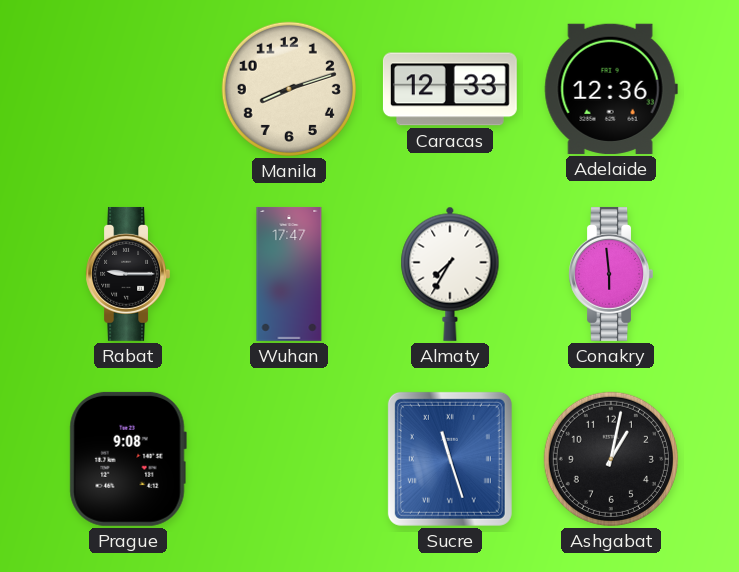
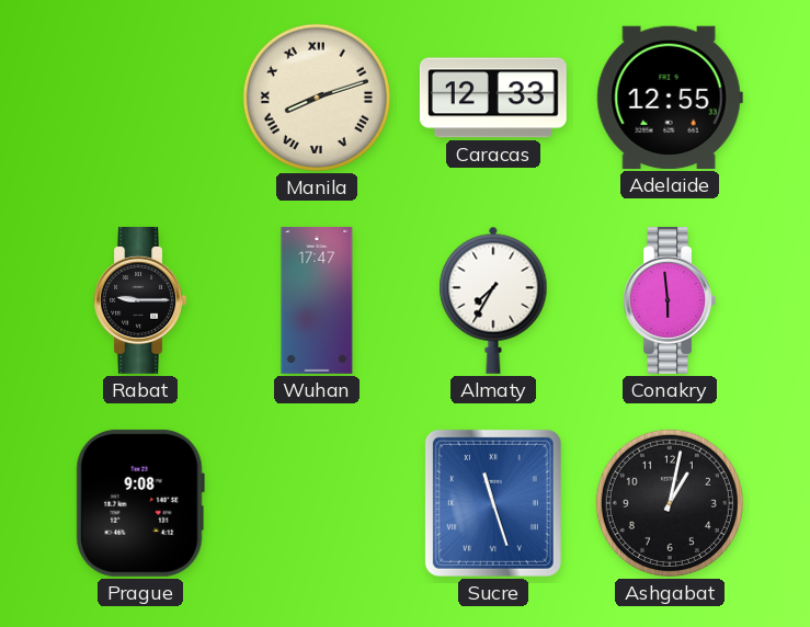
Manila numerals: Arabic -> Roman
Adelaide: 12:36 -> 12:55
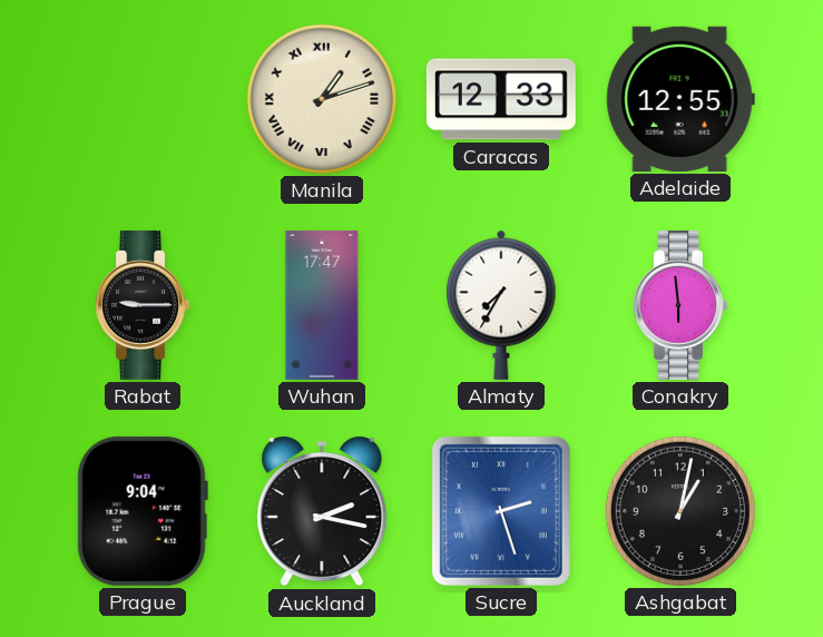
Manila: 8:12 -> 1:12
Prague: 9:08 -> 9:04
Auckland: none -> 2:17
Sucre: 11:27 -> 2:27
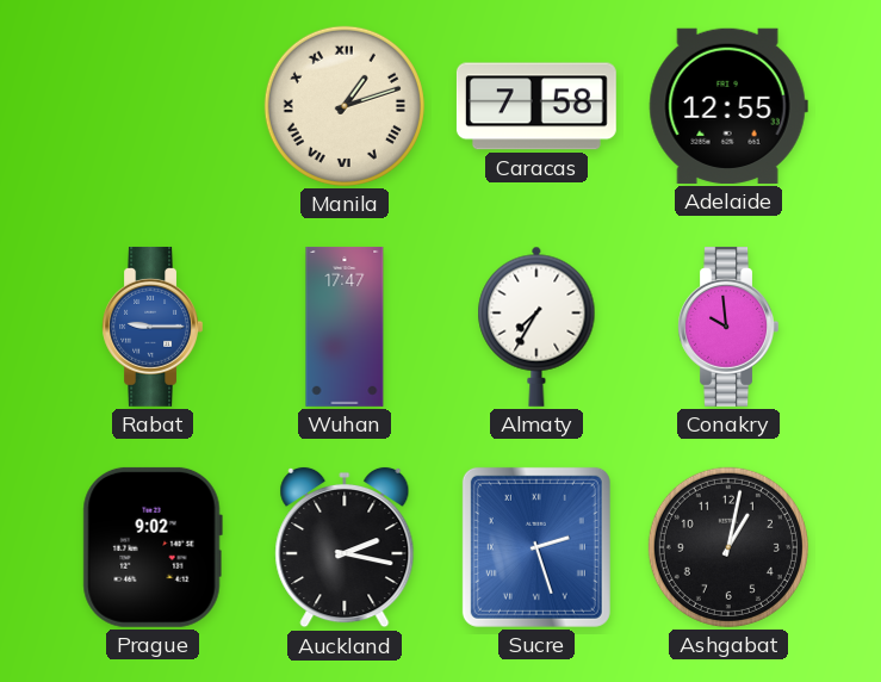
Caracas: 12:33 -> 7:58
Rabat dial: black -> blue
Conakry: 5:59 -> 9:59
Prague: 9:04 -> 9:02
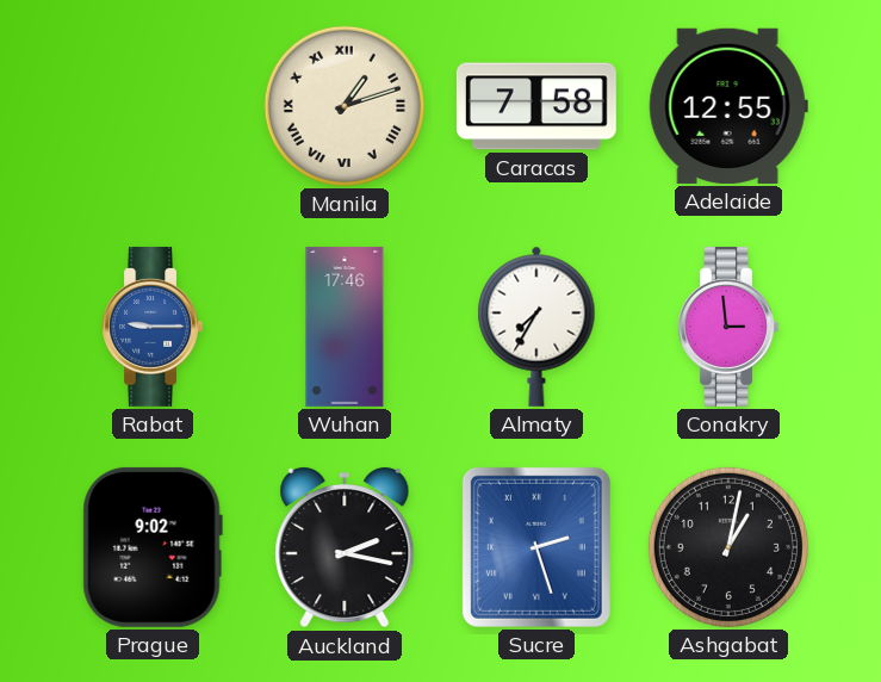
Wuhan: 17:47 -> 17:46
Conakry: 9:59 -> 2:59
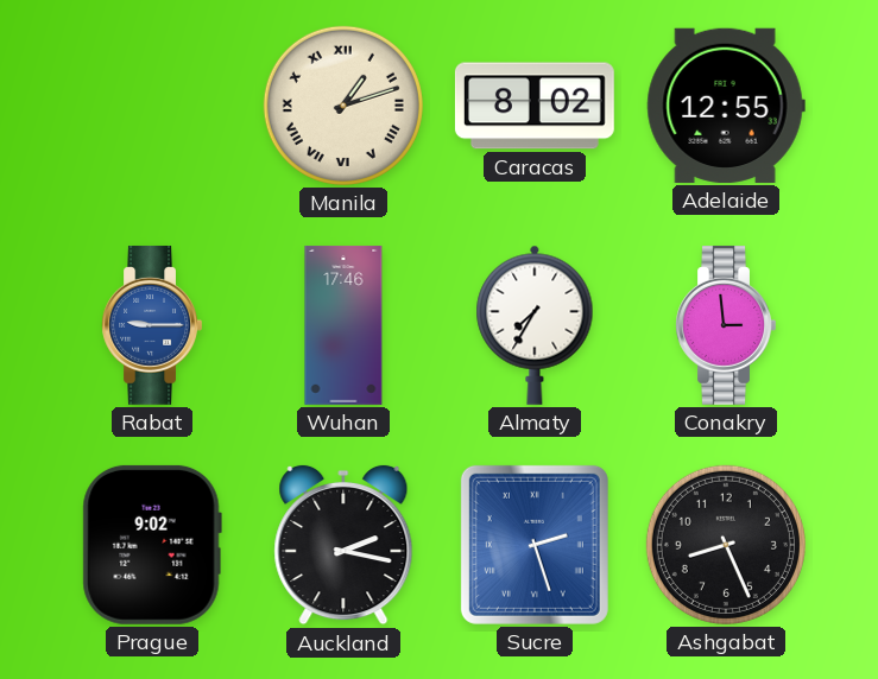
Caracas: 7:58 -> 8:02
Ashgabat: 1:02 -> 8:26
